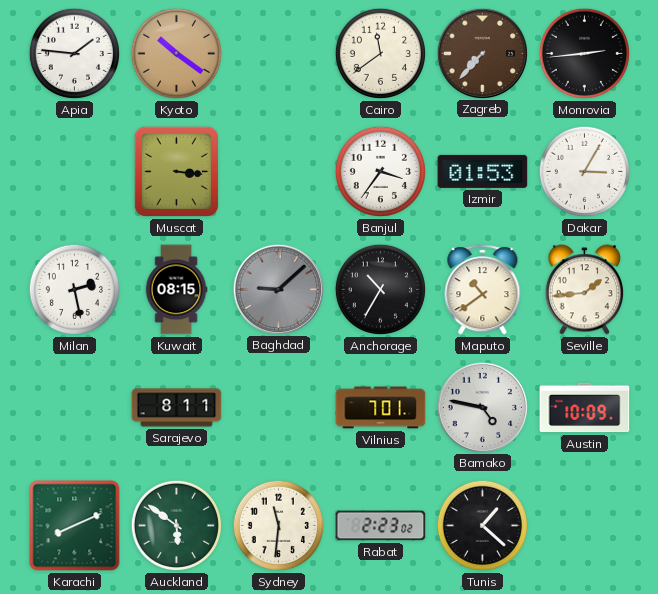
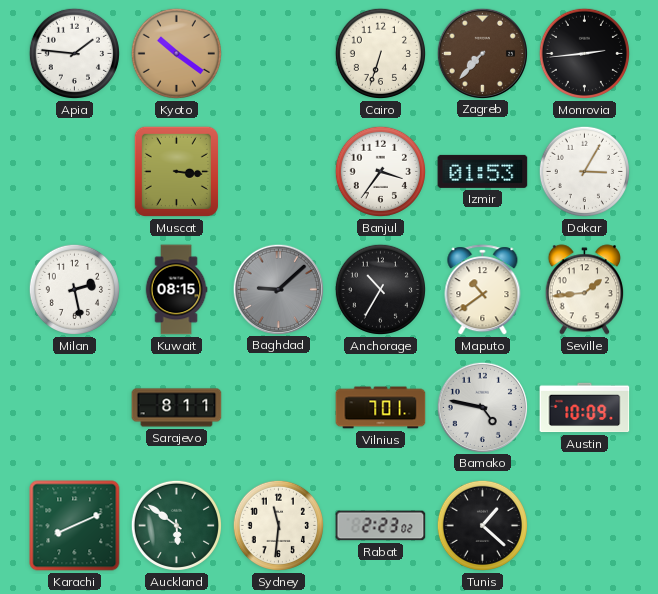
Cairo: 11:39 -> 6:33
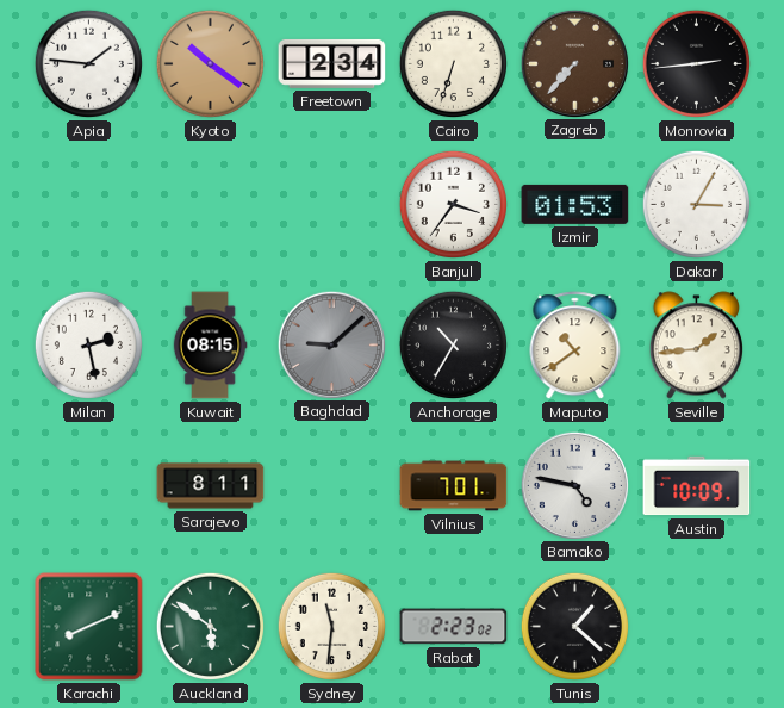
Freetown: none -> 2:34
Muscat: 3:16 -> none
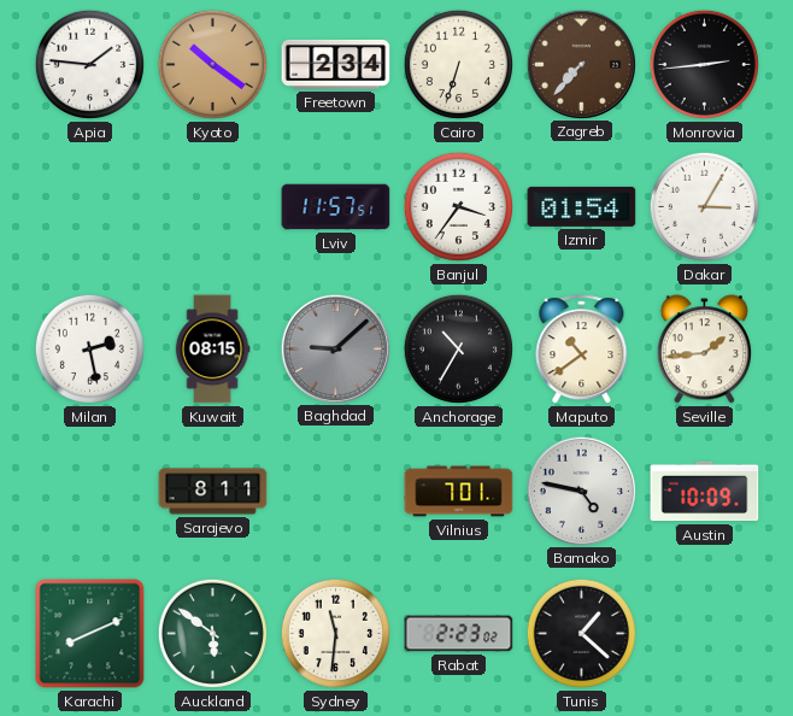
Lviv: none -> 11:57
Izmir: 01:53 -> 01:54
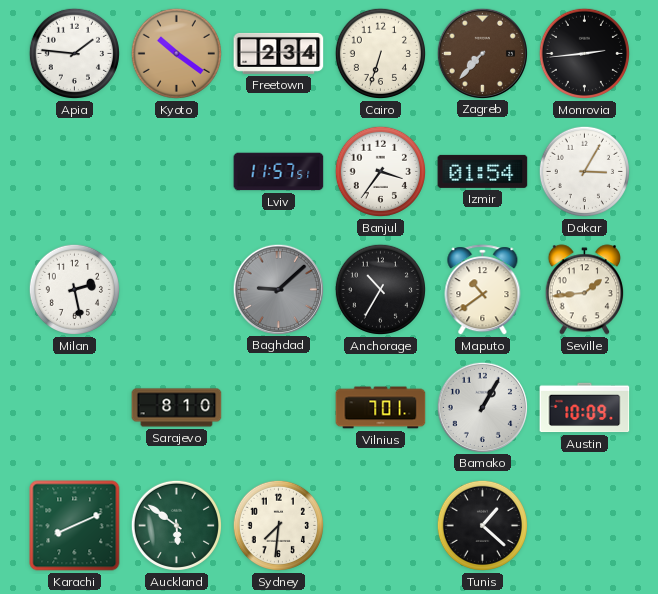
Kuwait: 08:15 -> none
Sarajevo: 8:11 -> 8:10
Bamako: 4:47 -> 1:05
Sydney: 11:31 -> 7:31
Rabat: 2:23 -> none
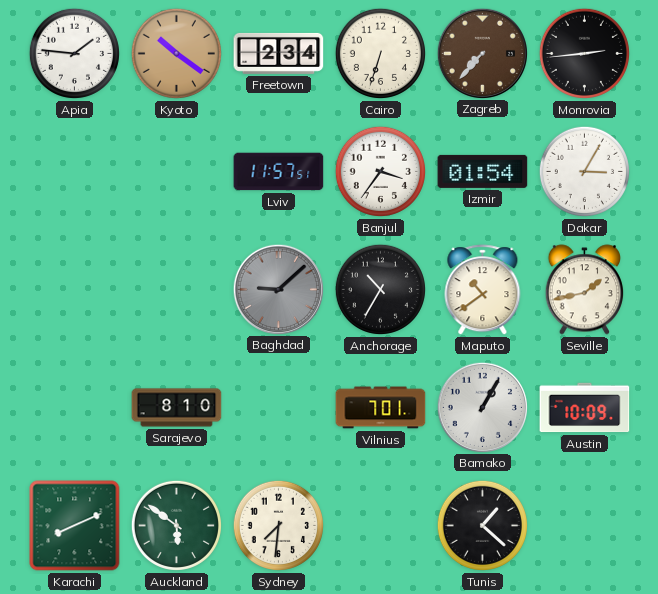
Milan: 2:28 -> none
Seville: 1:44 -> 1:43
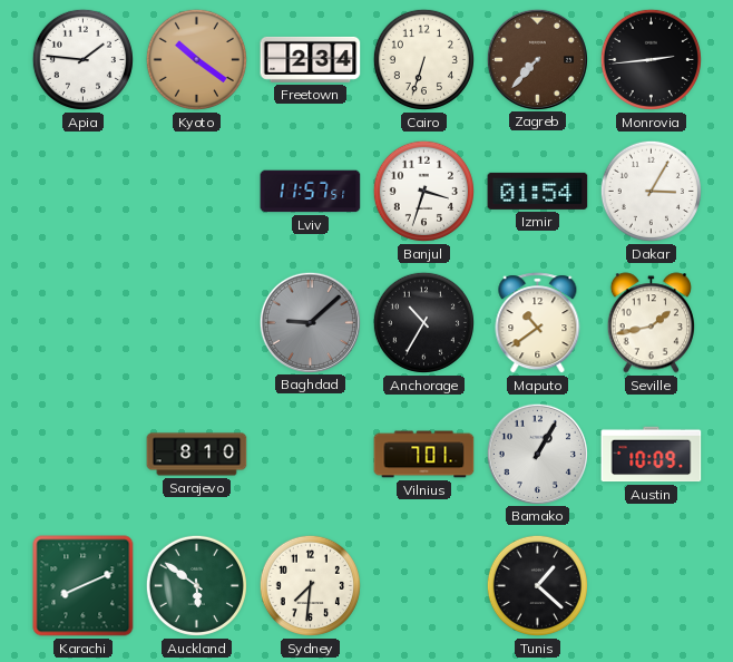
Banjul: 3:36 -> 3:33
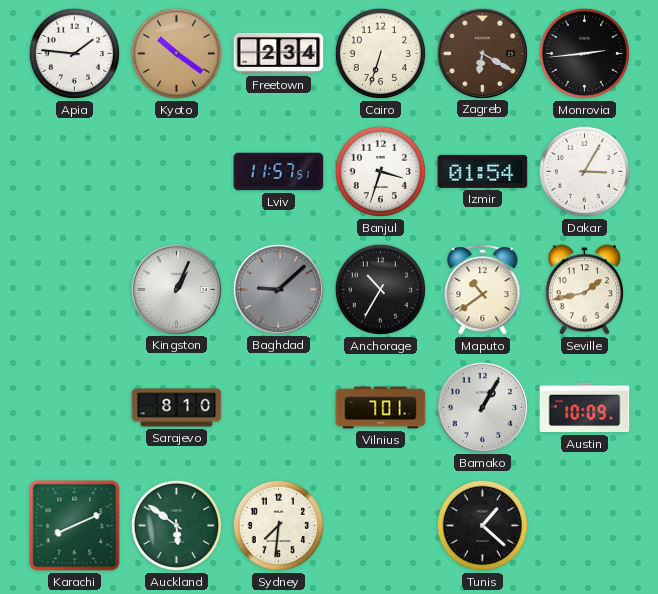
Zagreb: 7:37 -> 6:20
Kingston: none -> 1:04
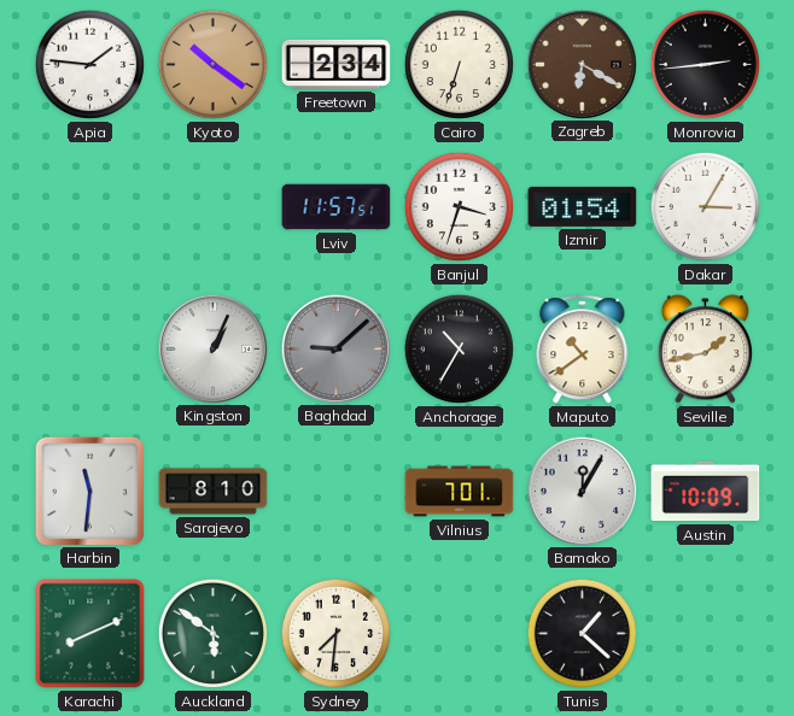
Harbin: none -> 11:31
Bamako: 1:05 -> 12:05
